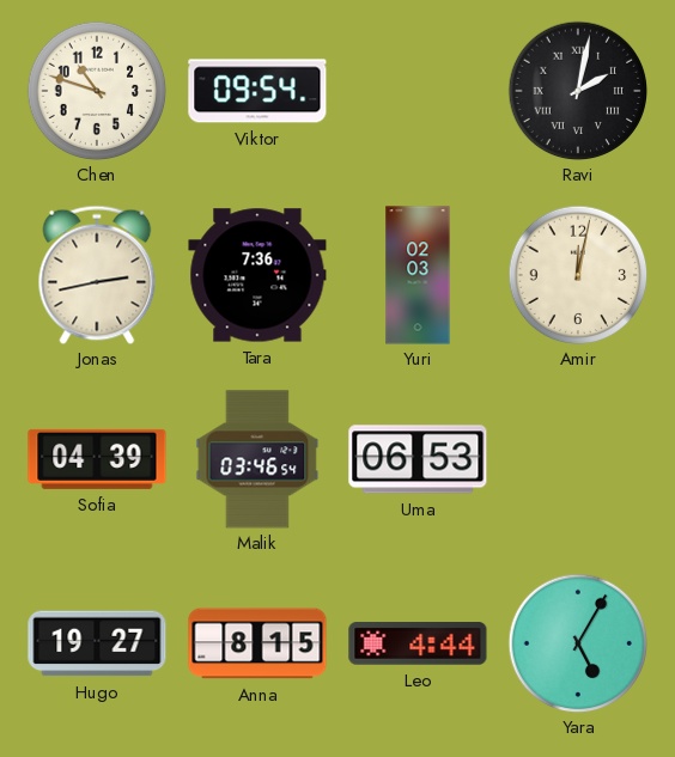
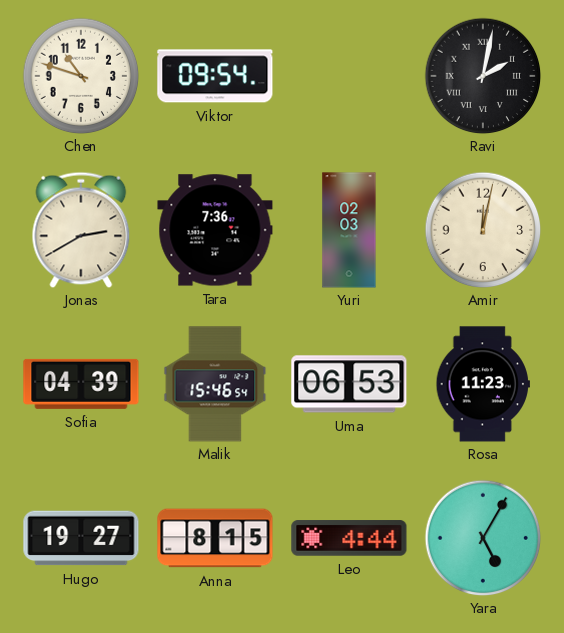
Jonas: 2:43 -> 2:40
Malik: 03:46 -> 15:46
Rosa: none -> 11:23
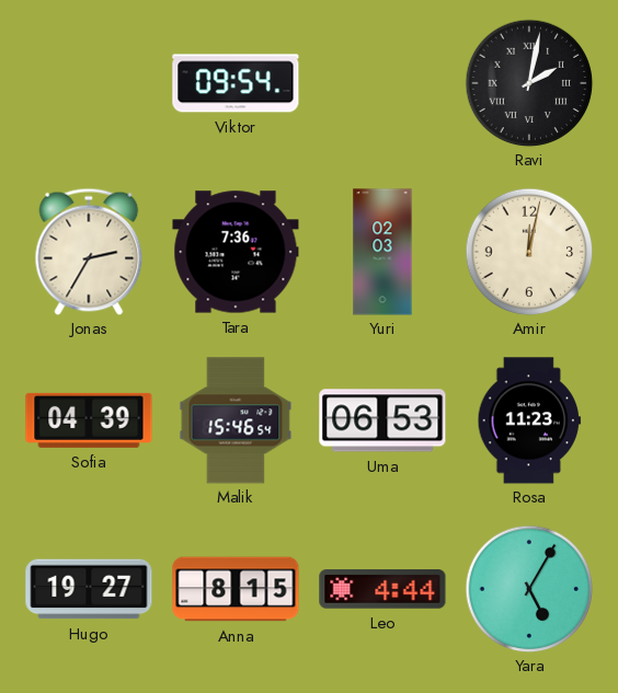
Chen: 10:48 -> none
Jonas: 2:40 -> 2:35
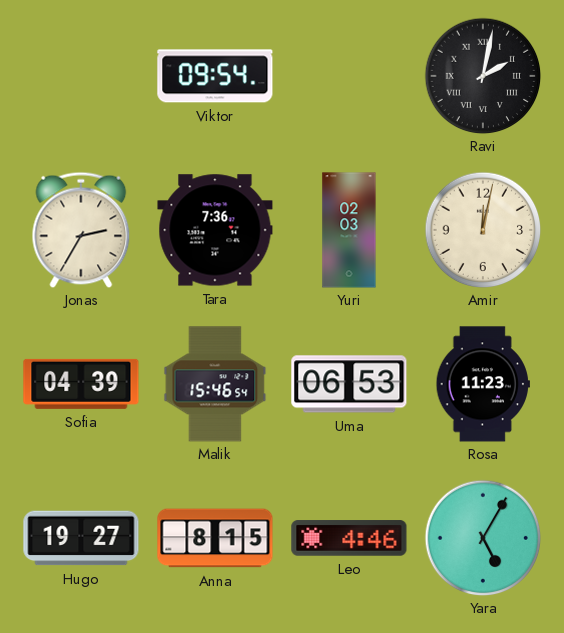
Leo: 4:44 -> 4:46
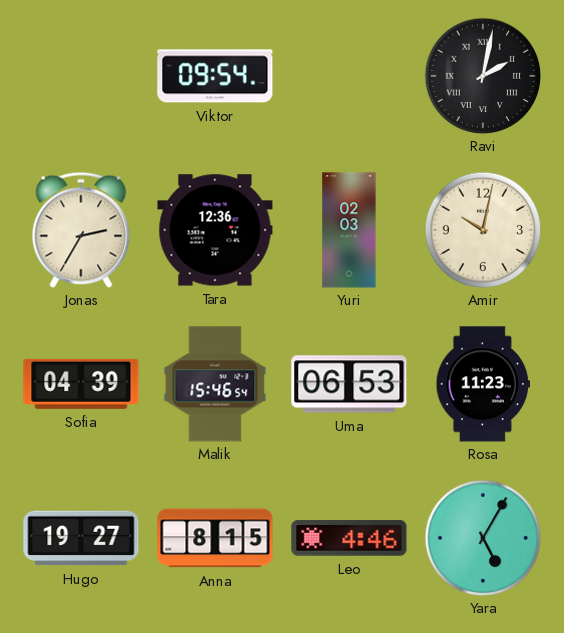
Tara: 7:36 -> 12:36
Amir: 12:02 -> 10:02
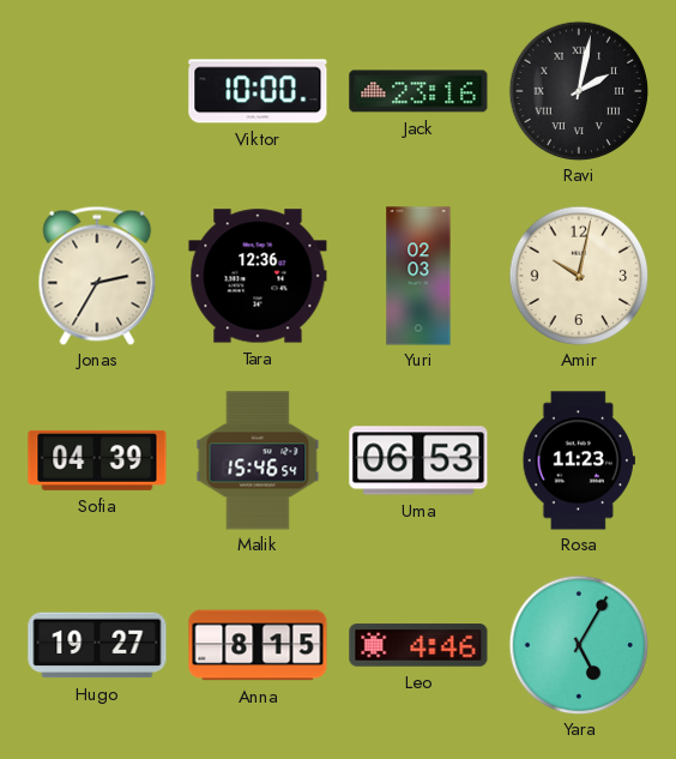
Viktor: 09:54 -> 10:00
Jack: none -> 23:16
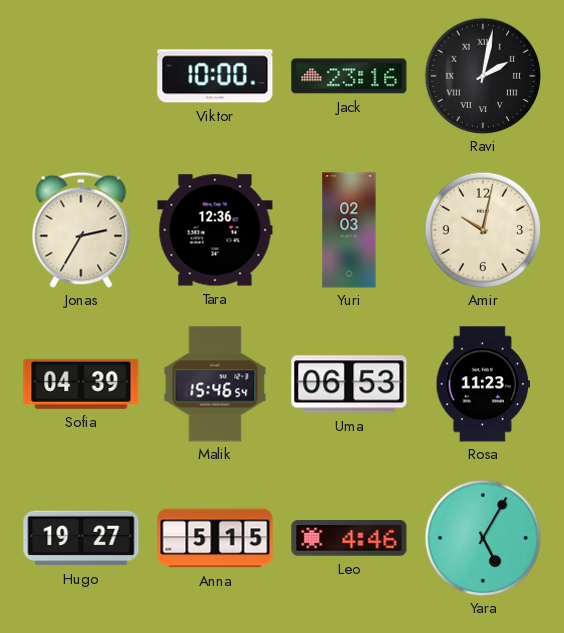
Anna: 8:15 -> 5:15
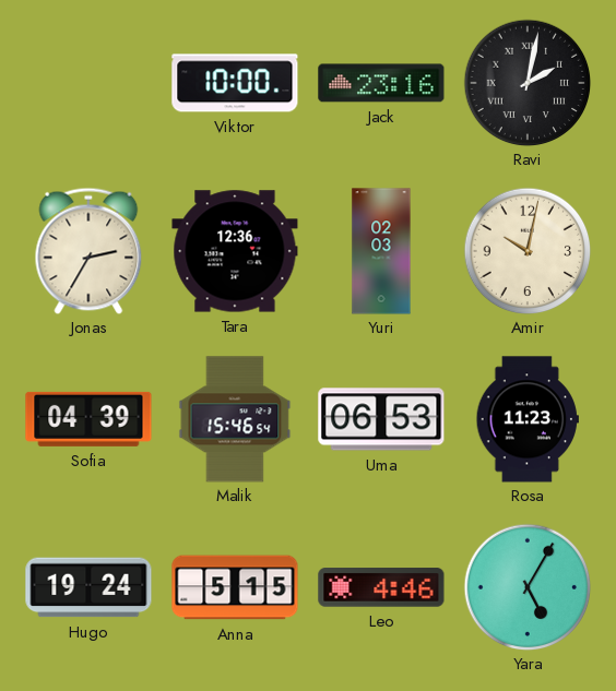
Hugo: 19:27 -> 19:24
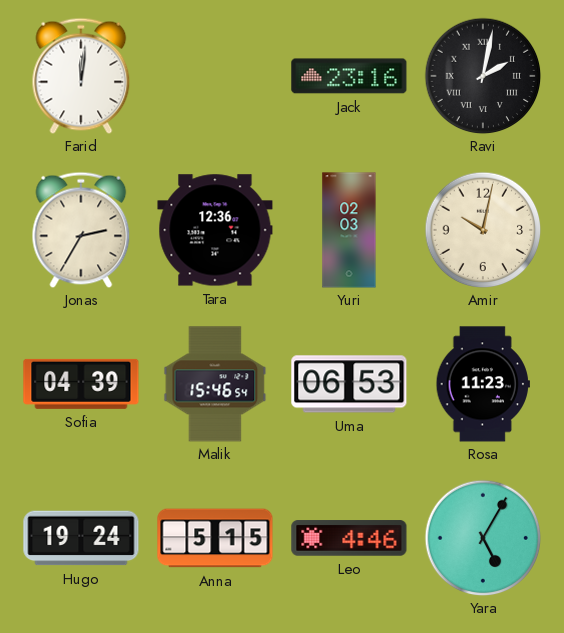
Farid: none -> 12:01
Viktor: 10:00 -> none
